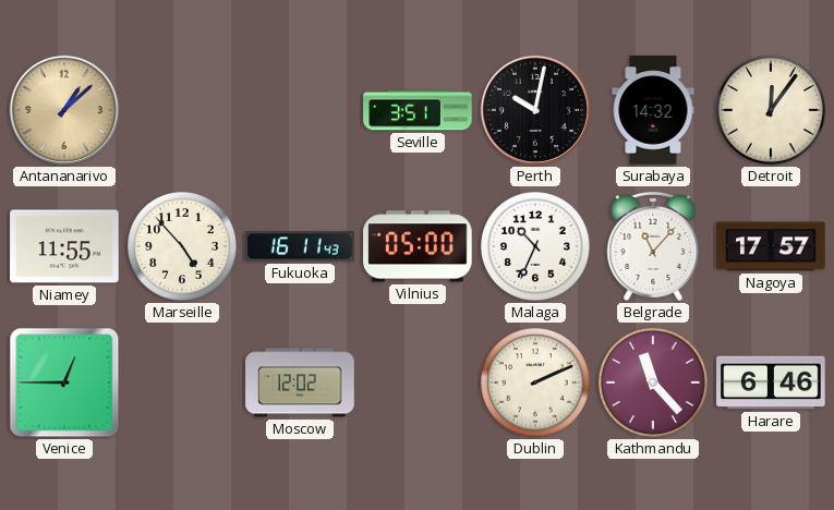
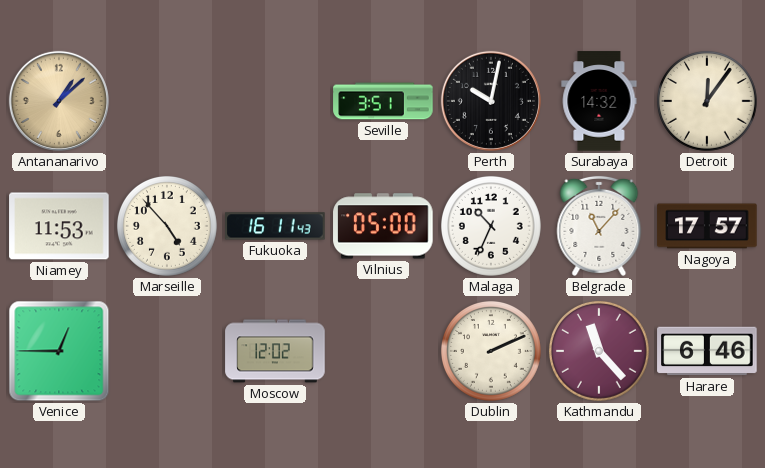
Niamey: 11:55 -> 11:53
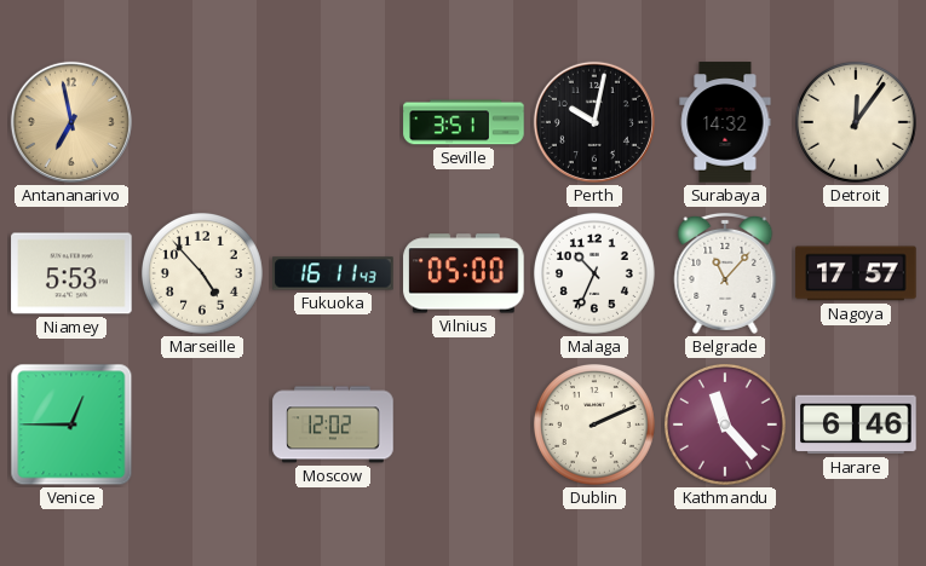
Antananarivo: 1:08 -> 6:58
Niamey: 11:53 -> 5:53
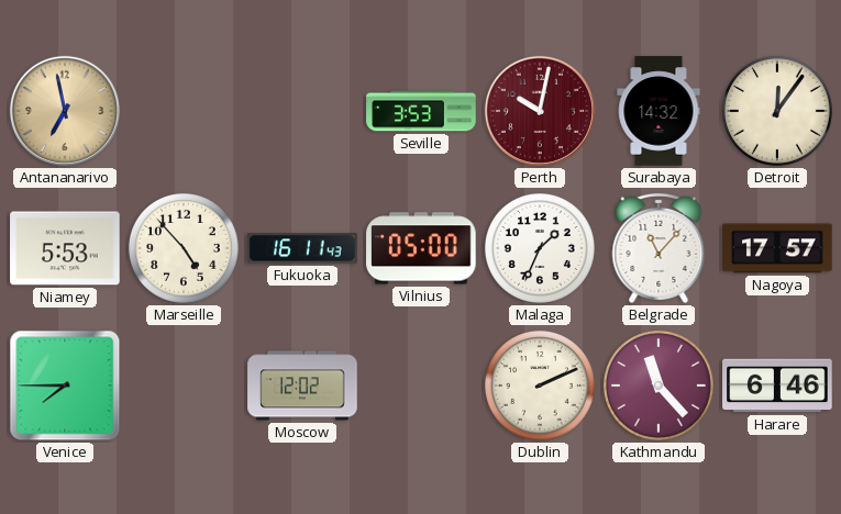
Seville: 3:51 -> 3:53
Perth dial: black -> burgundy
Malaga: 10:34 -> 1:34
Venice: 12:45 -> 7:45
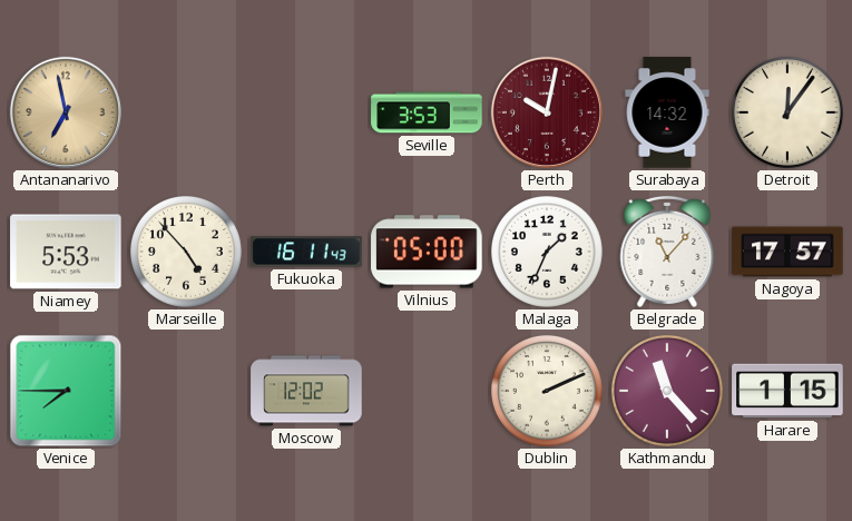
Harare: 6:46 -> 1:15
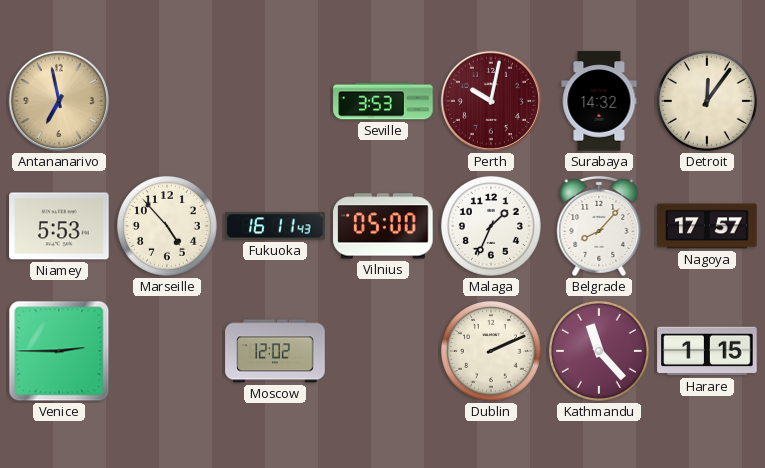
Belgrade: 11:07 -> 8:07
Venice: 7:45 -> 2:45
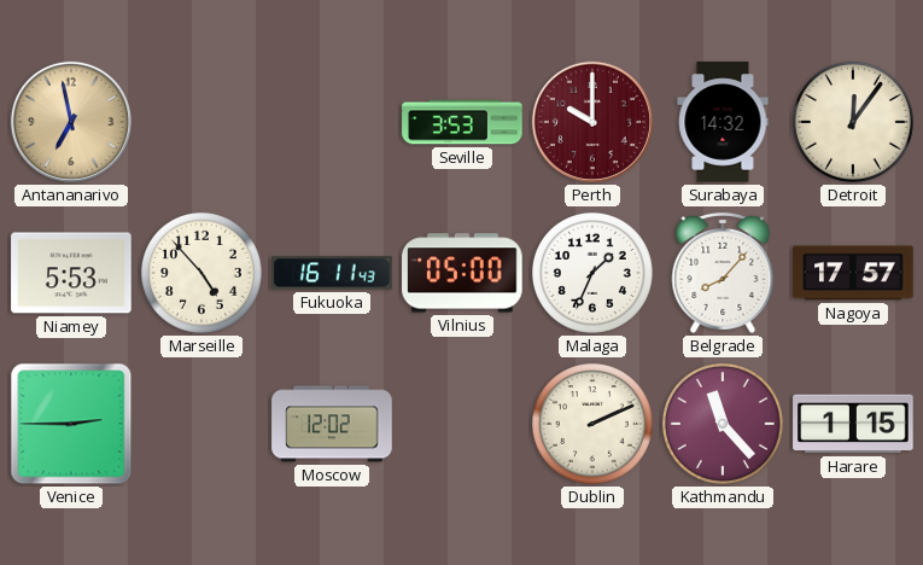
Perth: 10:02 -> 10:00
